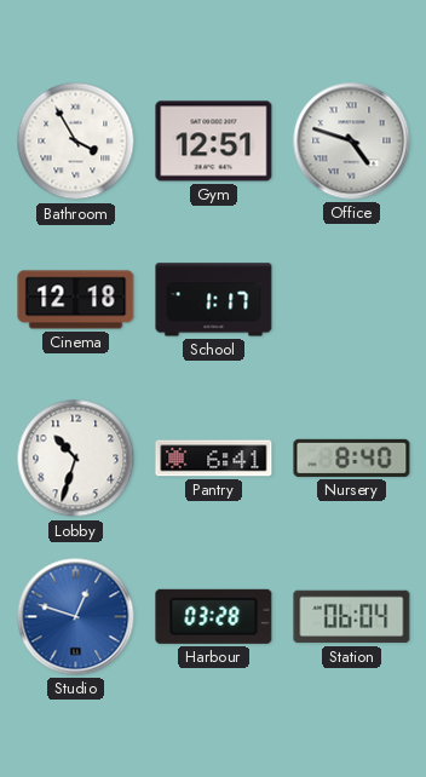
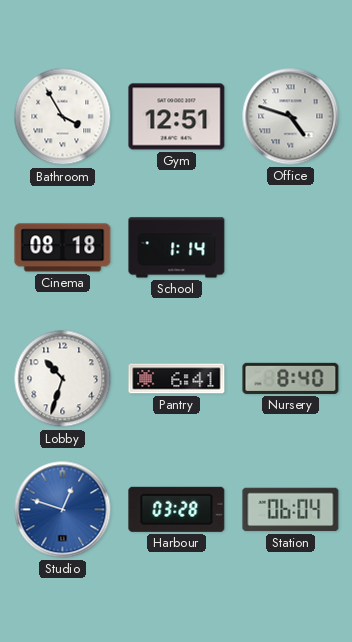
Cinema: 12:18 -> 08:18
School: 1:17 -> 1:14
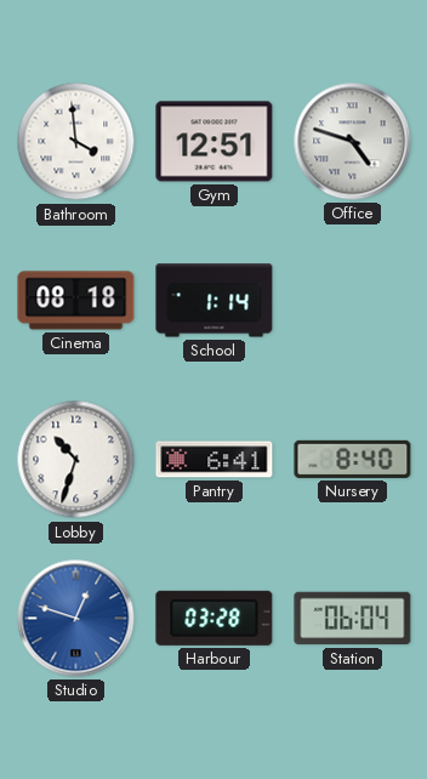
Bathroom: 3:55 -> 3:59
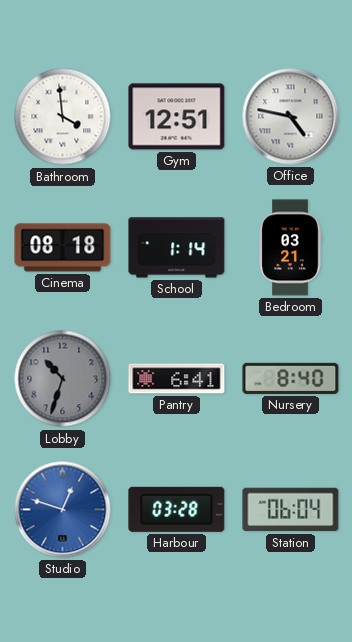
Office: 4:48 -> 4:47
Bedroom: none -> 03:21
Lobby dial: white -> grey
